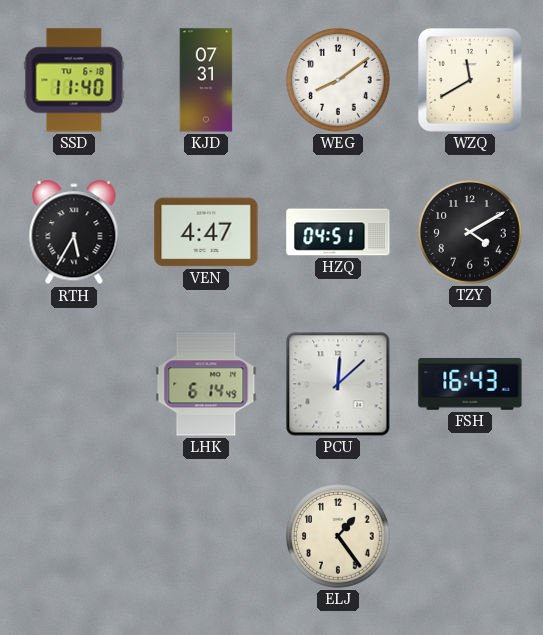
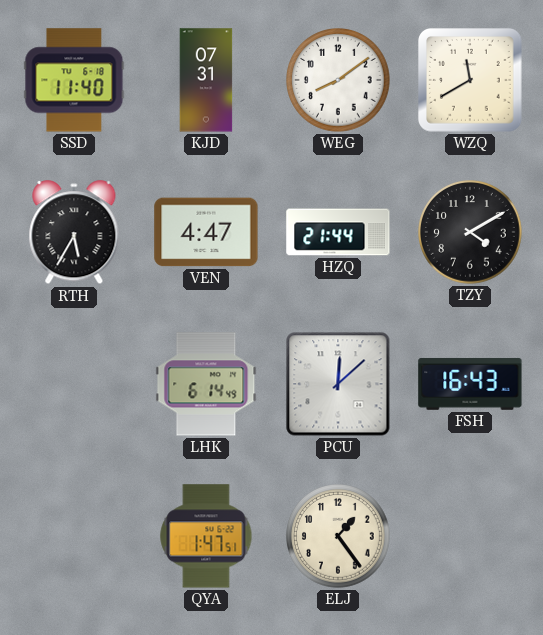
HZQ: 04:51 -> 21:44
QYA: none -> 1:47
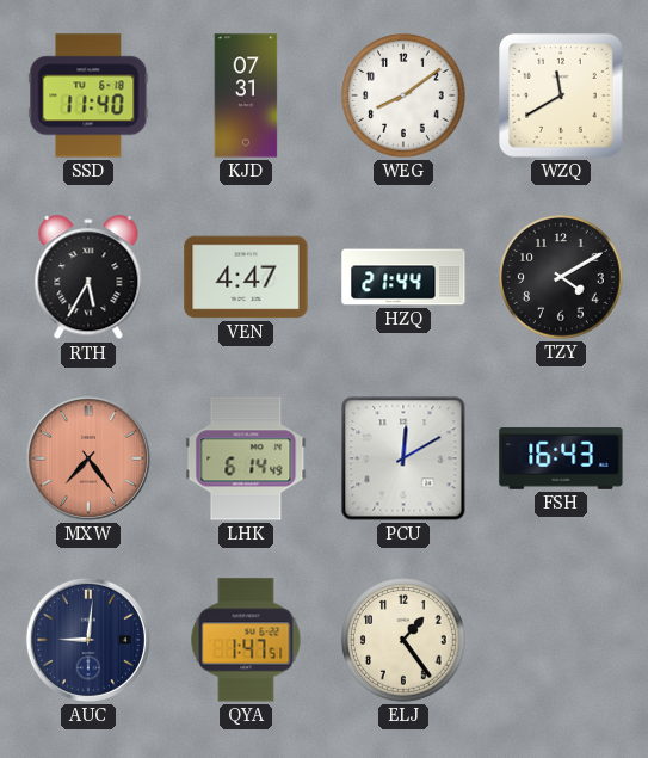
MXW: none -> 7:24
PCU: 12:08 -> 12:10
AUC: none -> 9:01
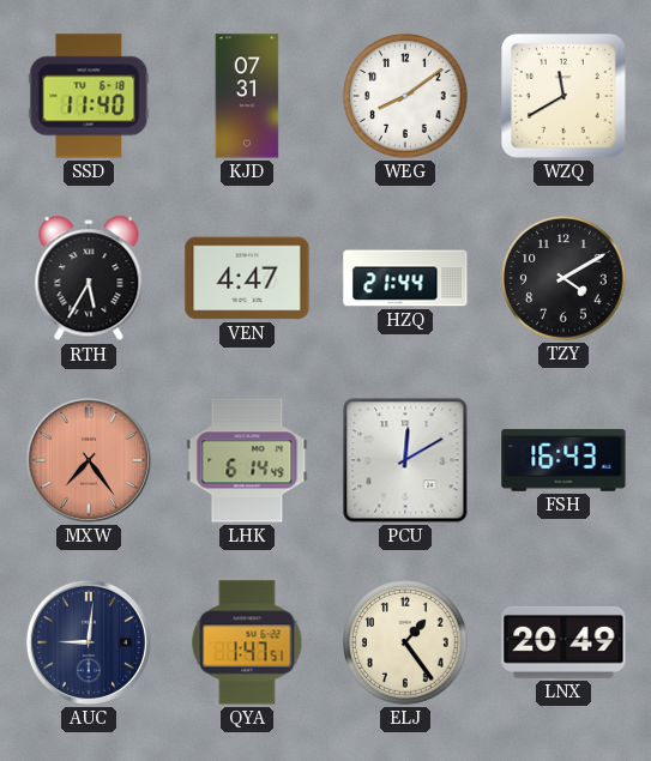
LNX: none -> 20:49
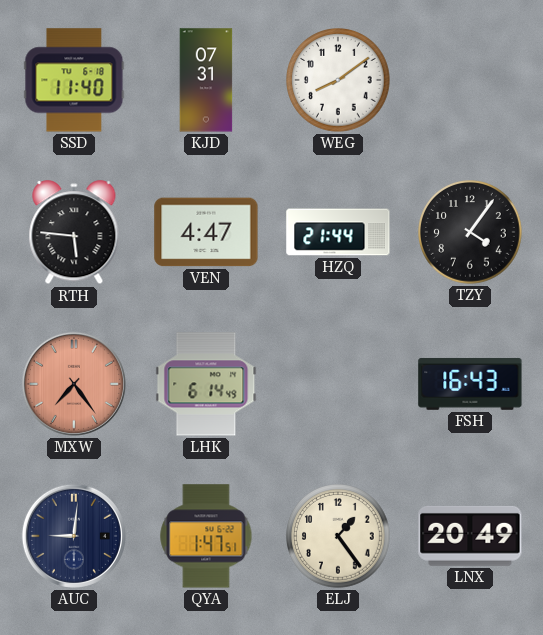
WZQ: 11:40 -> none
RTH: 5:35 -> 5:46
TZY: 4:10 -> 4:06
PCU: 12:10 -> none
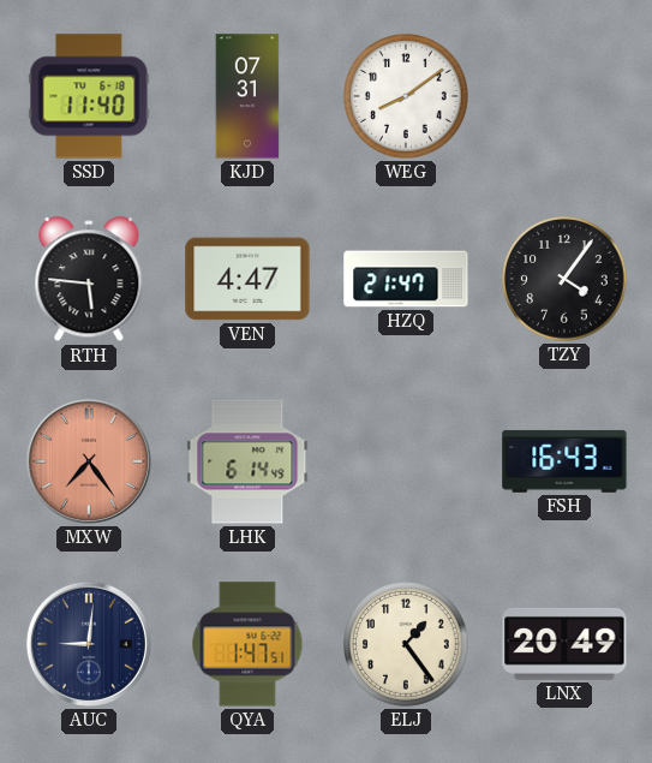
HZQ: 21:44 -> 21:47
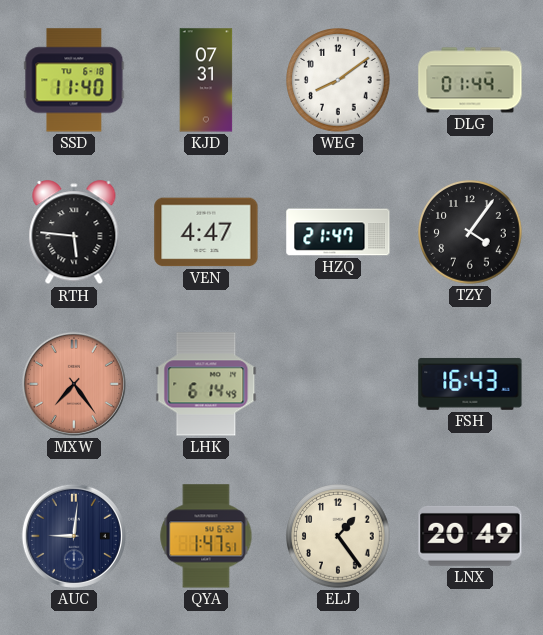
DLG: none -> 01:44
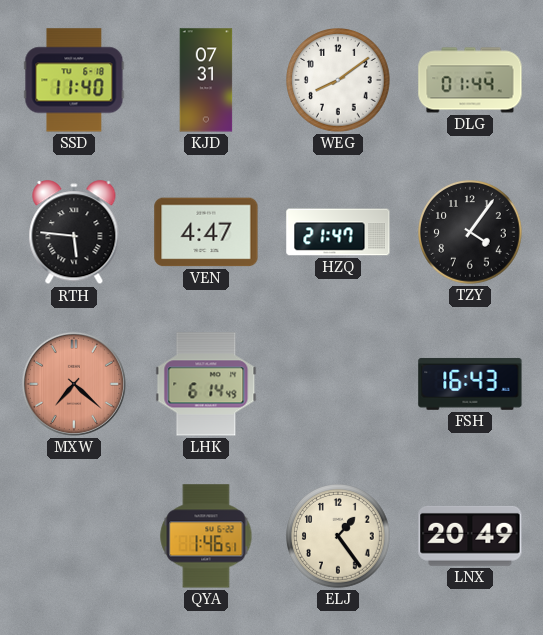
MXW: 7:24 -> 7:22
AUC: 9:01 -> none
QYA: 1:47 -> 1:46
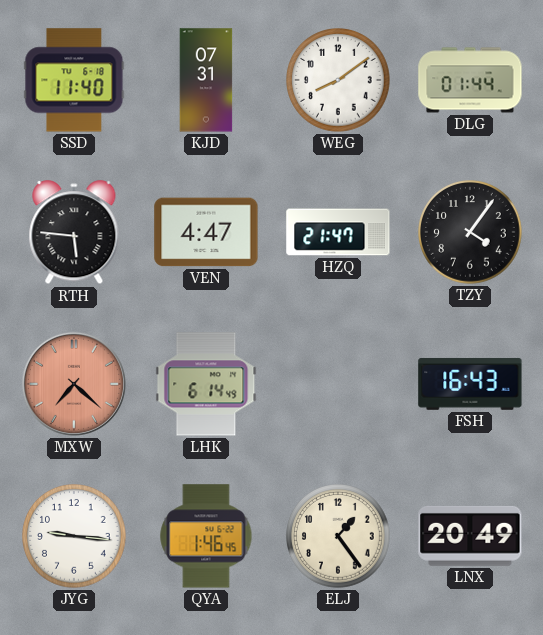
JYG: none -> 9:16
QYA: 1:46:51 -> 1:46:45
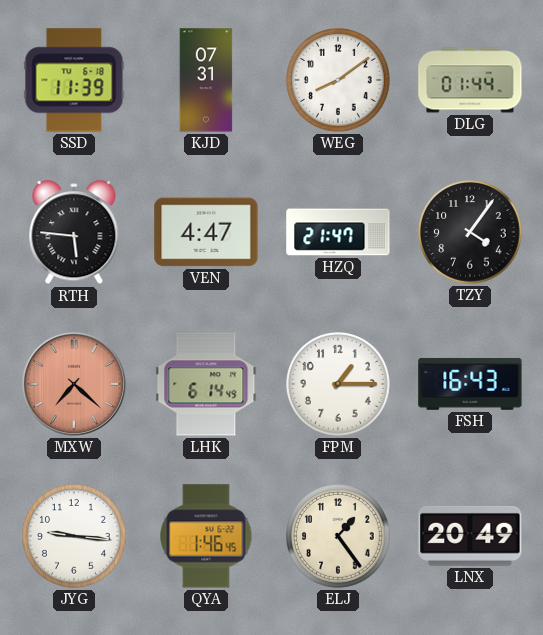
SSD: 11:40 -> 11:39
FPM: none -> 1:15
